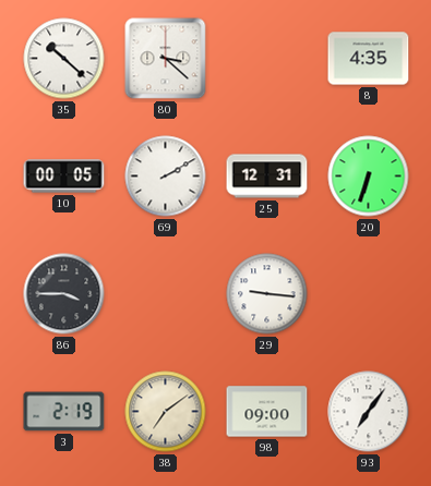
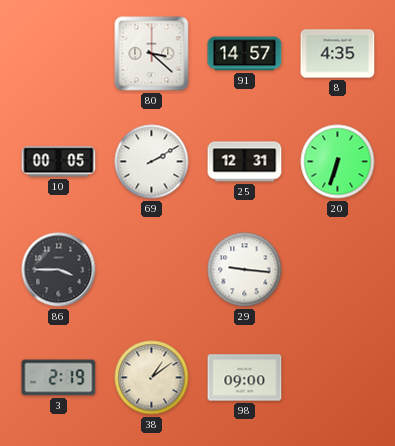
35: 10:22 -> none
91: none -> 14:57
38: 7:09 -> 1:09
93: 7:06 -> none
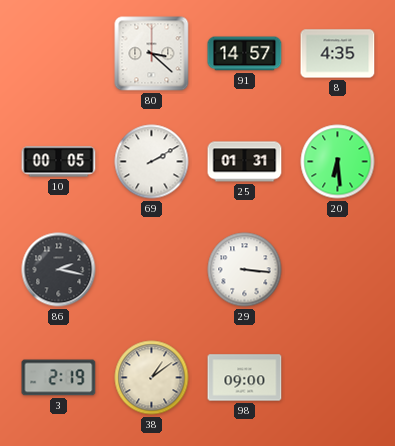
25: 12:31 -> 01:31
20: 6:33 -> 6:29
86: 3:45 -> 2:17
29: 9:16 -> 3:16
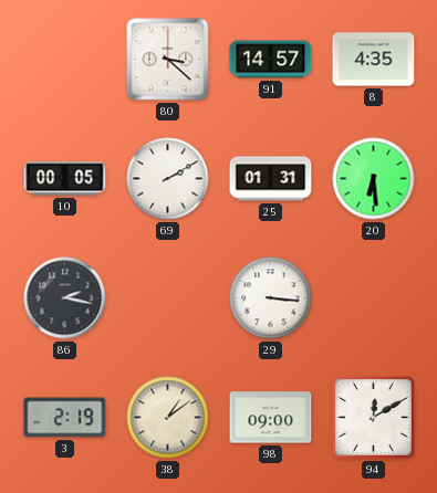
94: none -> 12:10
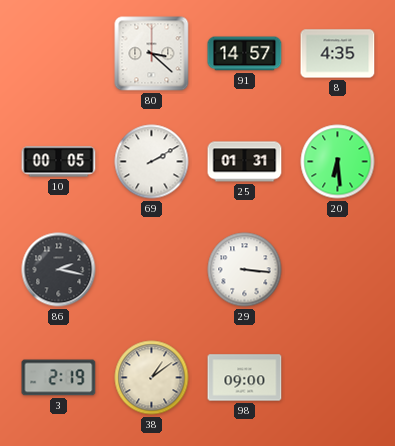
94: 12:10 -> none
